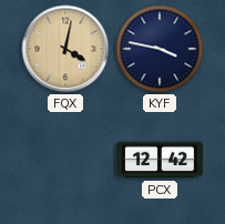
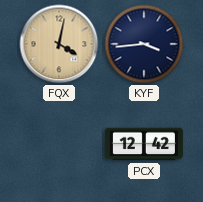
KYF: 3:47 -> 3:44
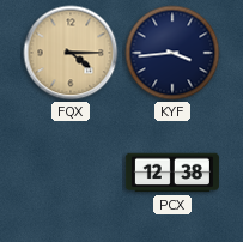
FQX: 4:02 -> 4:15
PCX: 12:42 -> 12:38
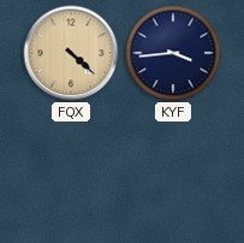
FQX: 4:15 -> 4:22
PCX: 12:38 -> none
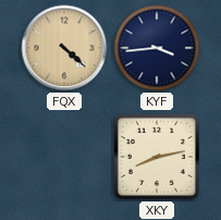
XKY: none -> 8:13
